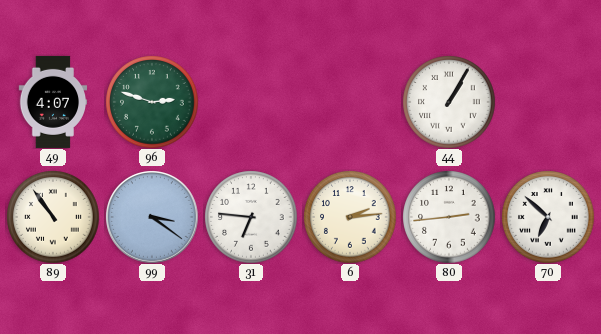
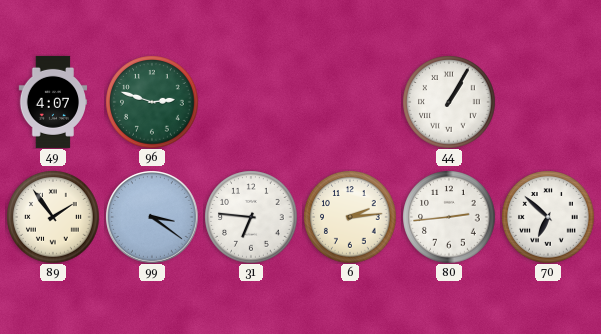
89: 10:54 -> 1:54
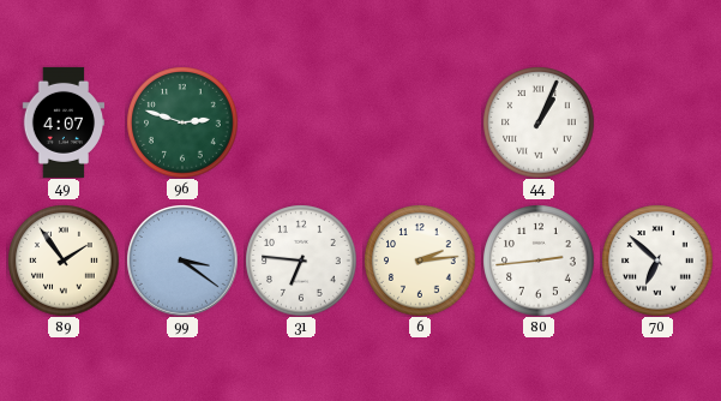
44: 1:05 -> 1:04
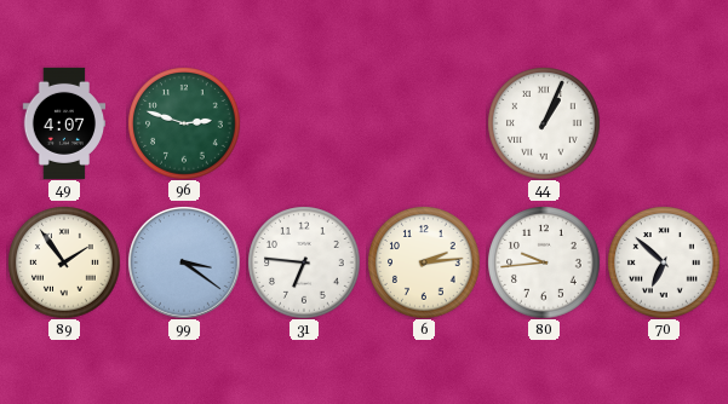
80: 2:44 -> 9:44
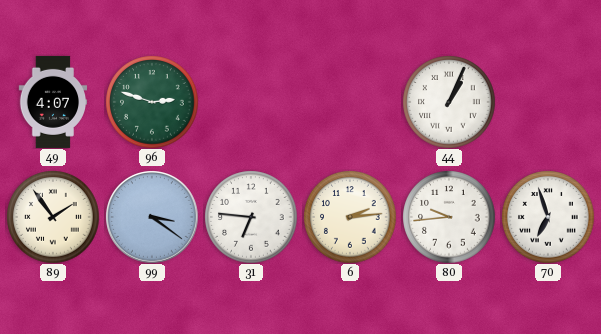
70: 6:52 -> 6:57
